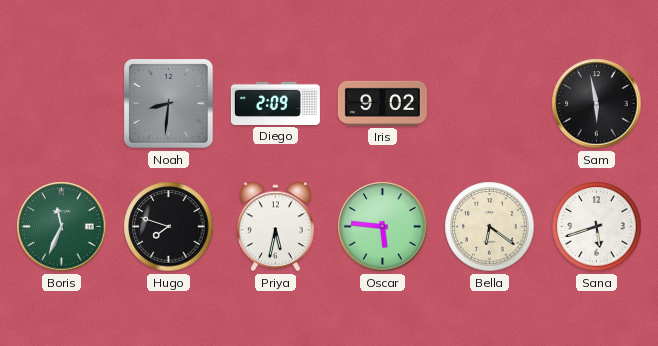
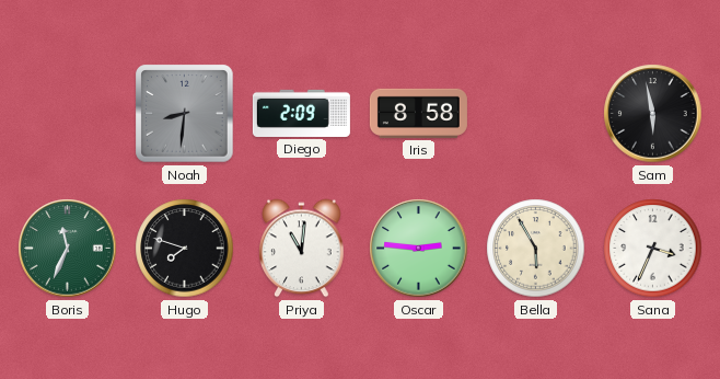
Iris: 9:02 -> 8:58
Priya: 5:32 -> 11:01
Oscar: 5:46 -> 2:46
Bella: 6:21 -> 5:55
Sana: 5:42 -> 3:34
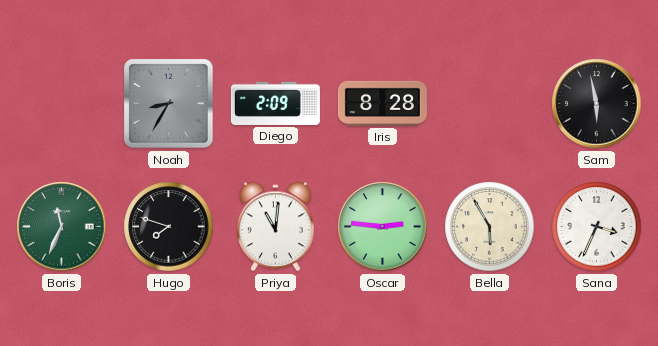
Noah: 8:31 -> 8:35
Iris: 8:58 -> 8:28
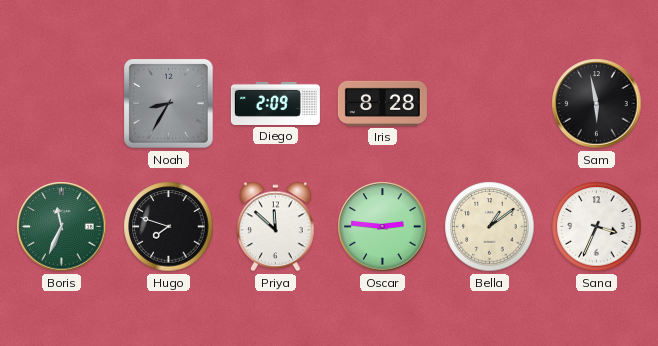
Priya: 11:01 -> 11:52
Bella: 5:55 -> 1:09
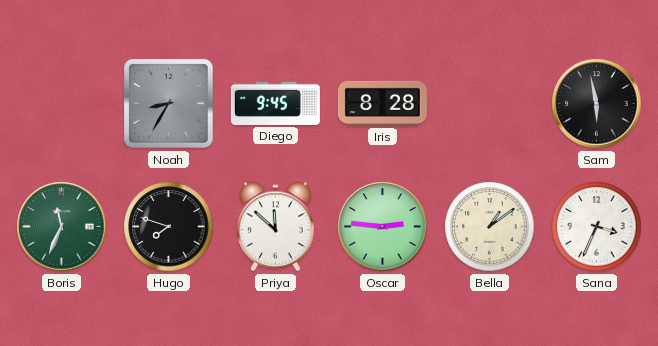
Diego: 2:09 -> 9:45
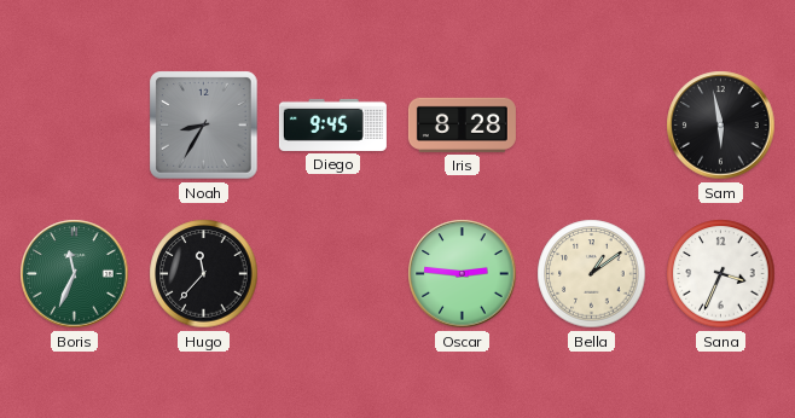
Hugo: 7:48 -> 11:37
Priya: 11:52 -> none
